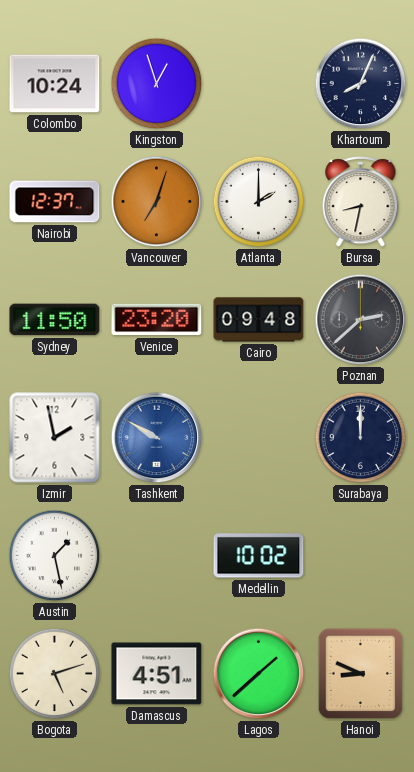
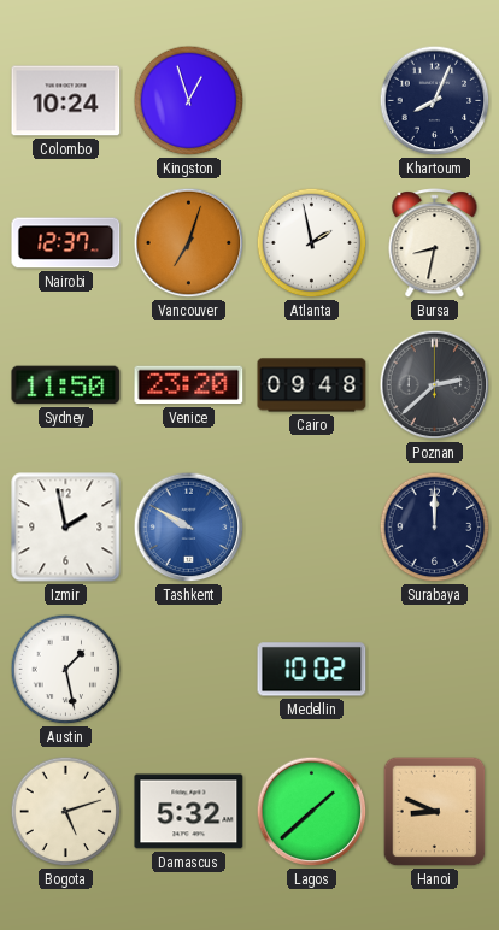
Atlanta: 2:00 -> 1:58
Damascus: 4:51 -> 5:32
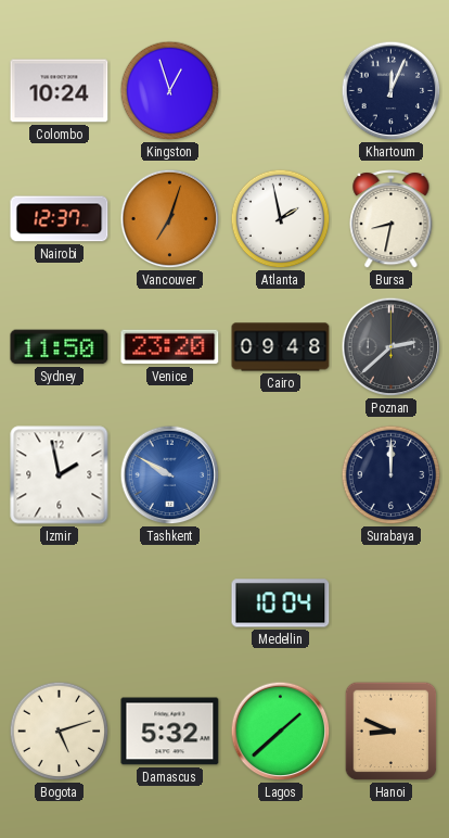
Khartoum: 8:04 -> 12:04
Austin: 1:28 -> none
Medellin: 10:02 -> 10:04
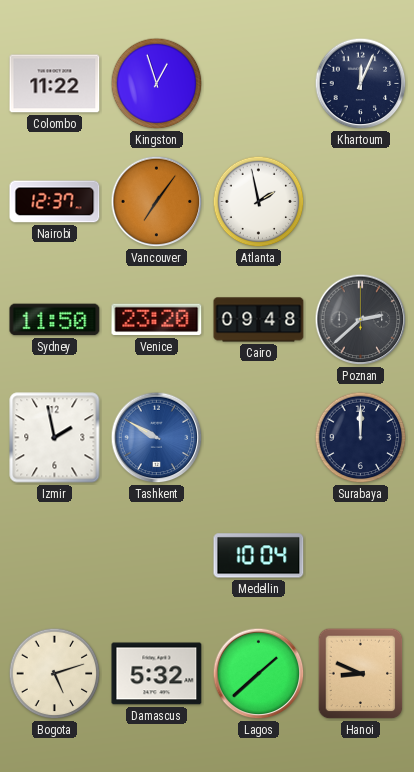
Colombo: 10:24 -> 11:22
Vancouver: 7:03 -> 7:06
Bursa: 8:32 -> none
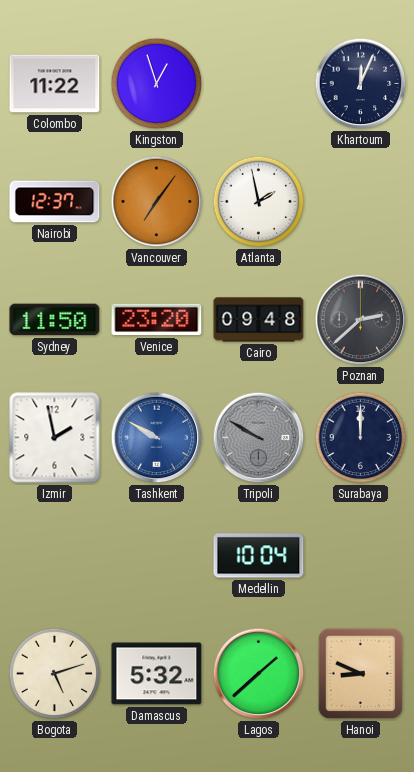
Tripoli: none -> 9:50
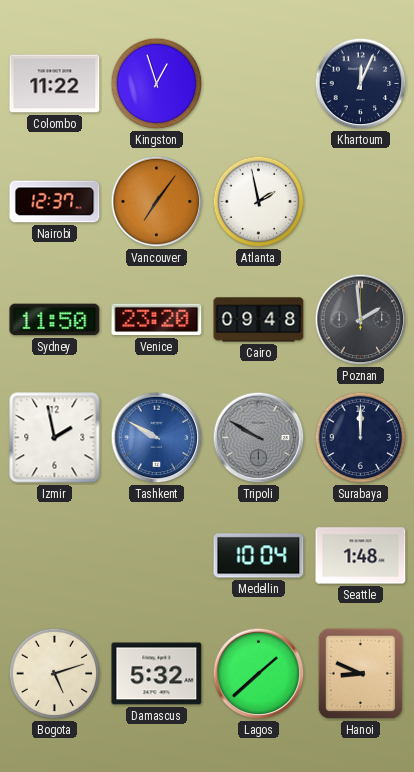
Poznan: 2:38 -> 1:59
Seattle: none -> 1:48
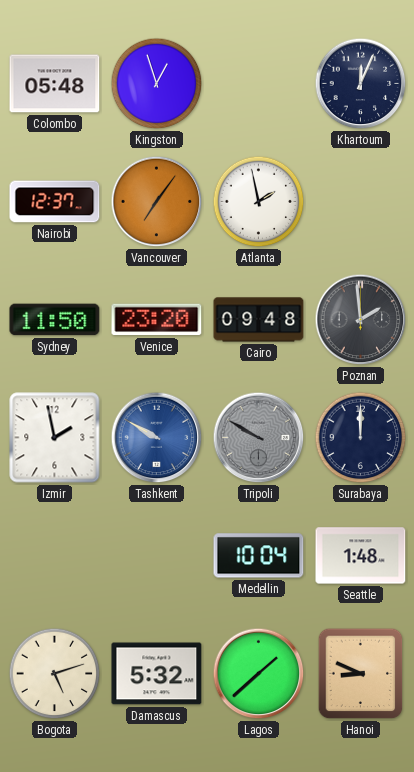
Colombo: 11:22 -> 05:48
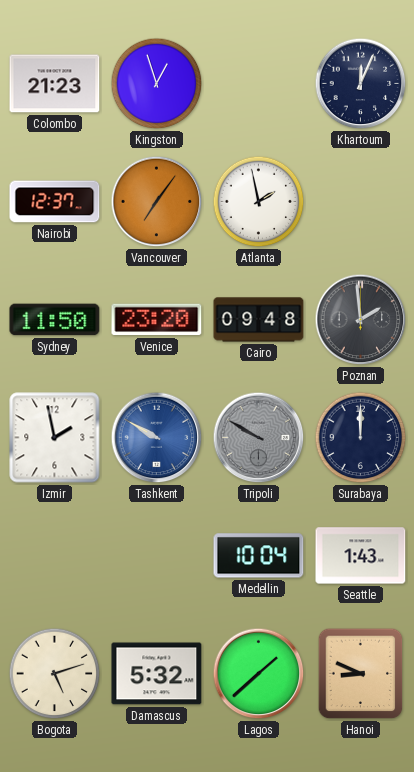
Colombo: 05:48 -> 21:23
Seattle: 1:48 -> 1:43
